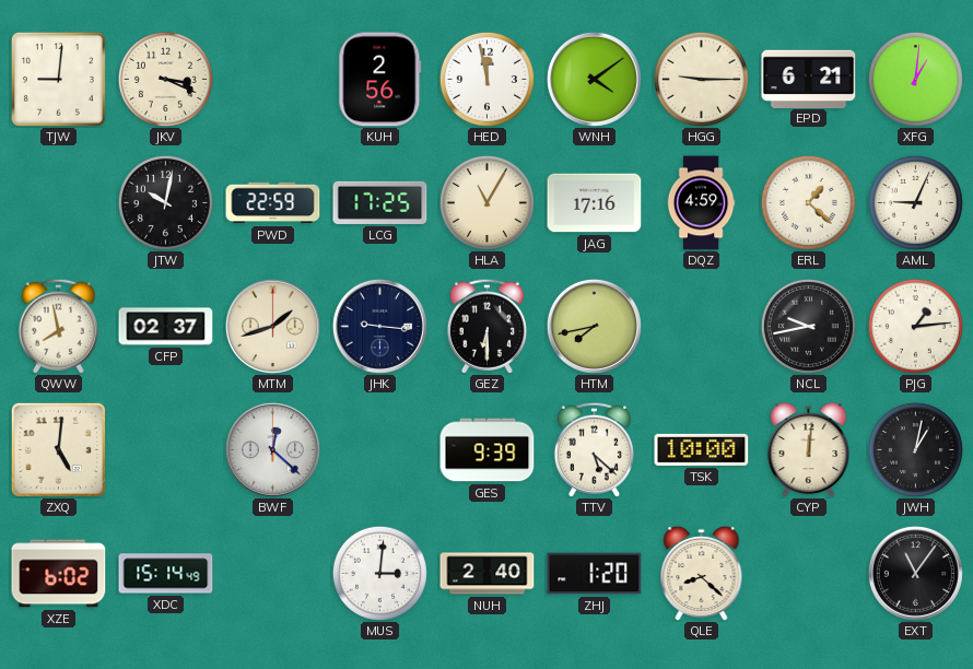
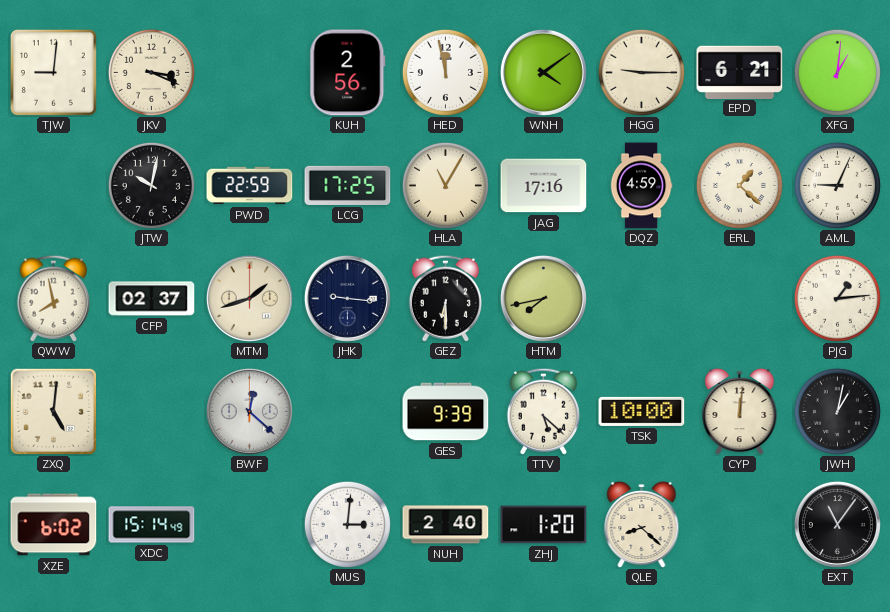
NCL: 9:43 -> none
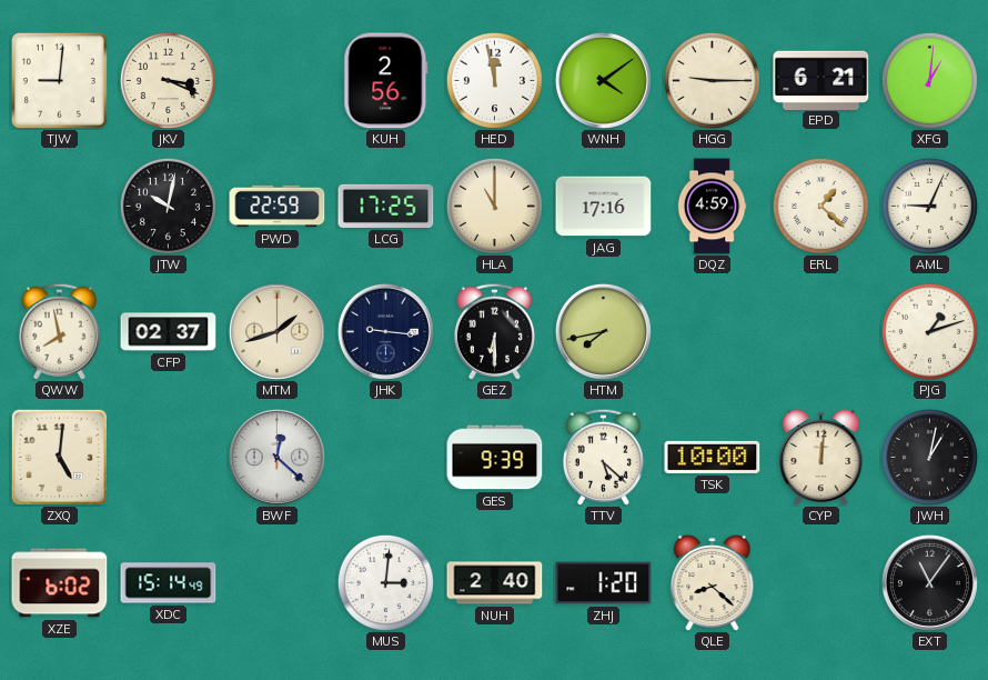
HLA: 11:05 -> 11:00
PJG: 1:14 -> 1:12
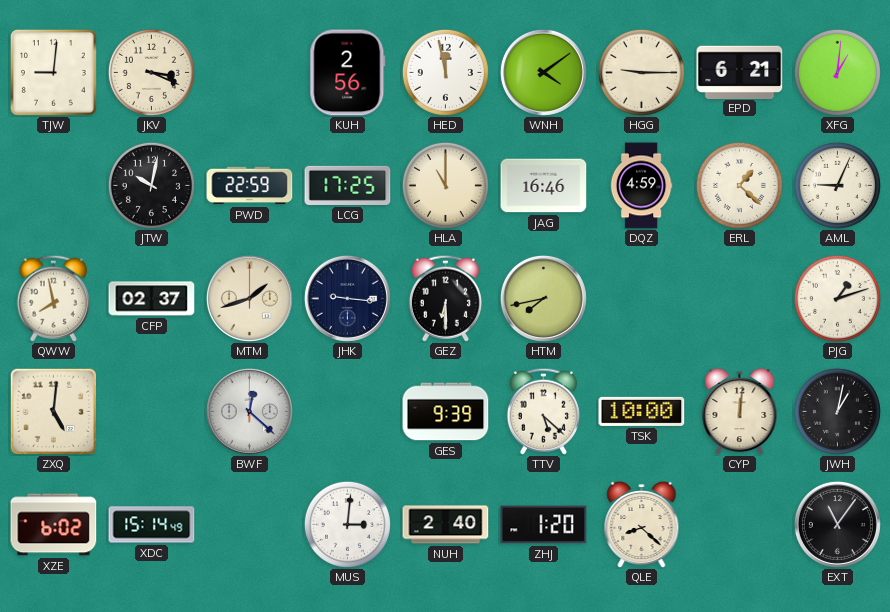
JAG: 17:16 -> 16:46
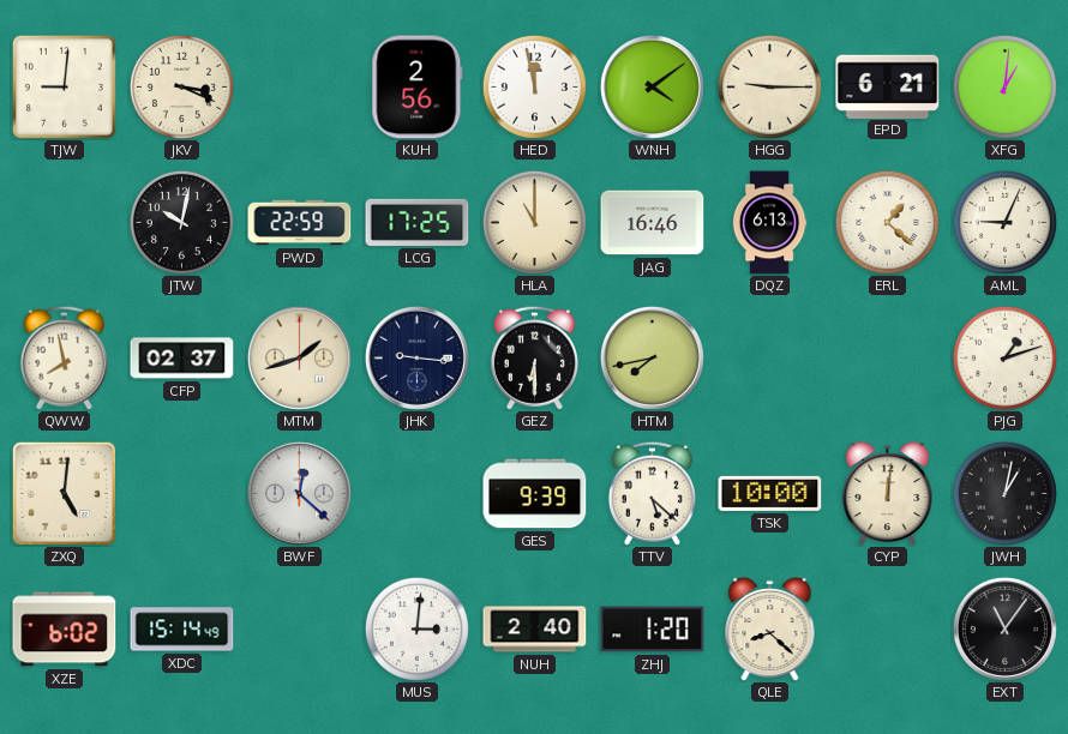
DQZ: 4:59 -> 6:13
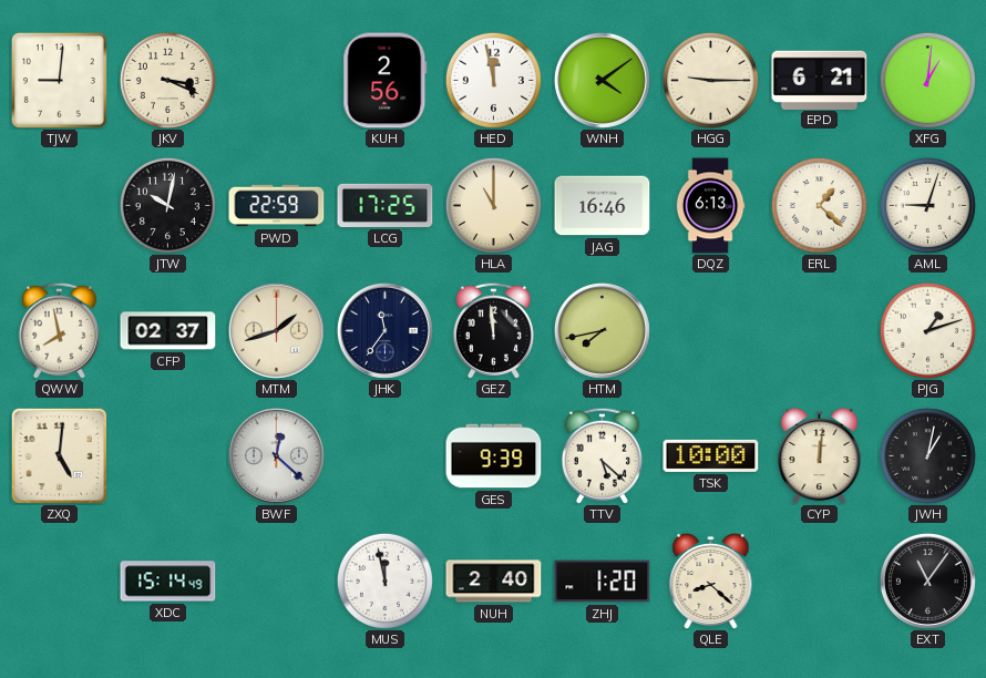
AML: 9:04 -> 9:03
JHK: 9:16 -> 11:36
GEZ: 6:30 -> 11:59
XZE: 6:02 -> none
MUS: 3:01 -> 11:58
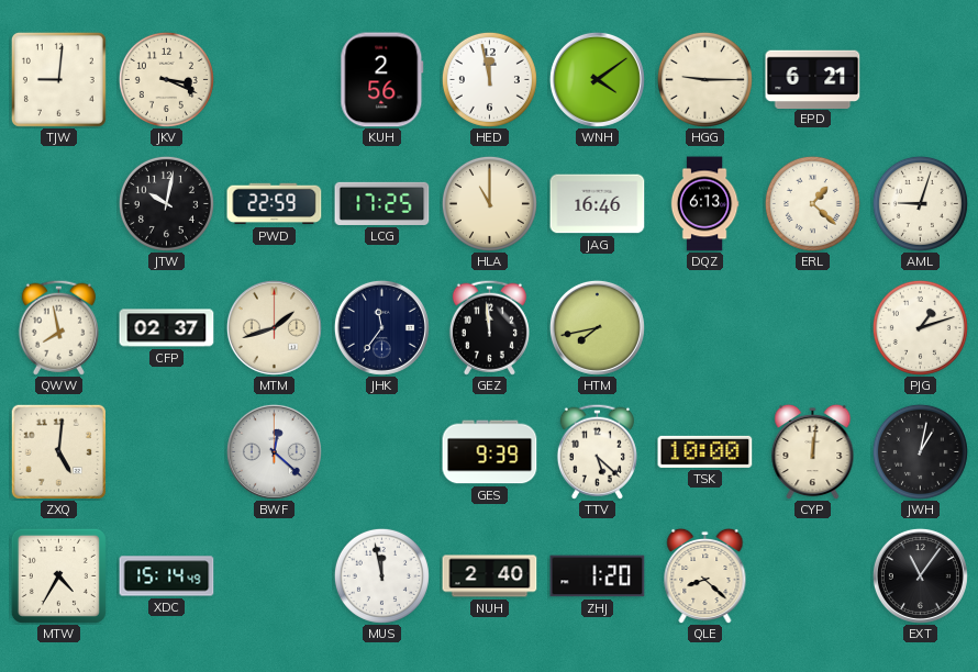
XFG: 1:01 -> none
MTW: none -> 4:35
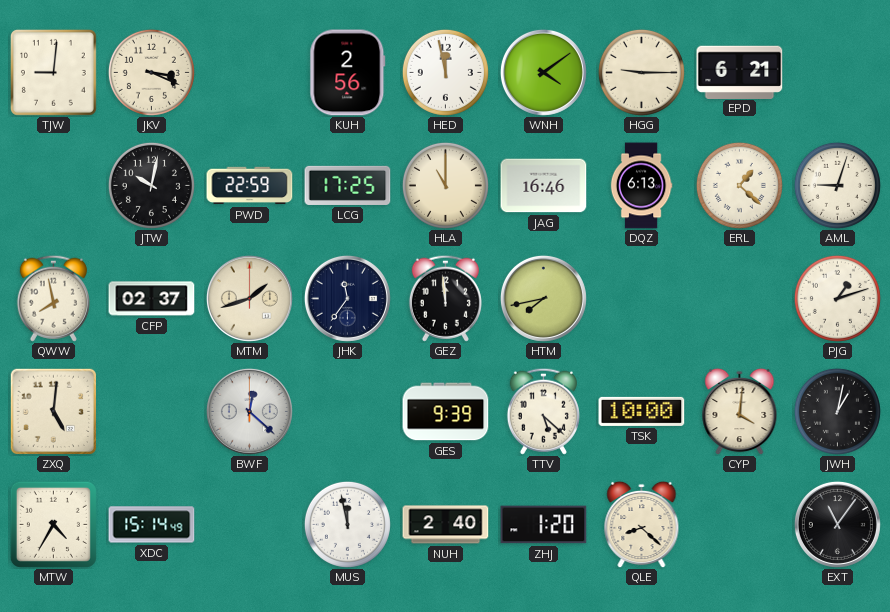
CYP: 12:01 -> 4:01
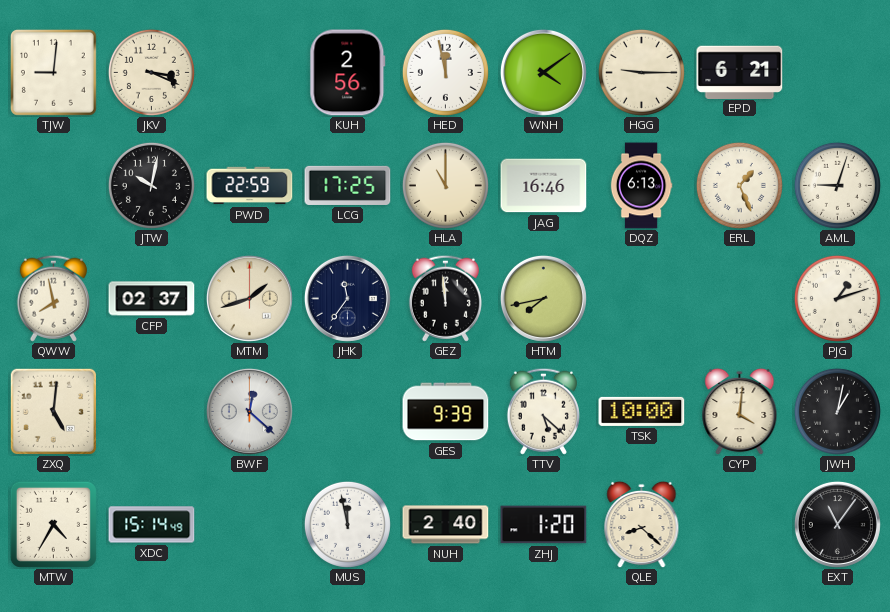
ERL: 1:22 -> 1:26
